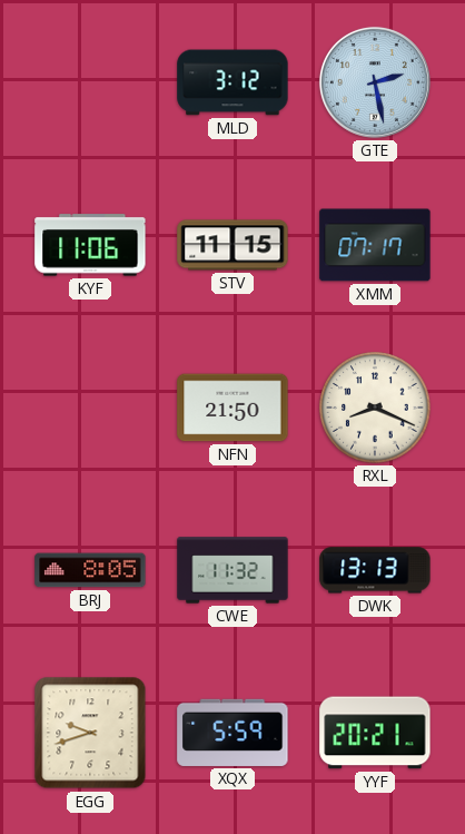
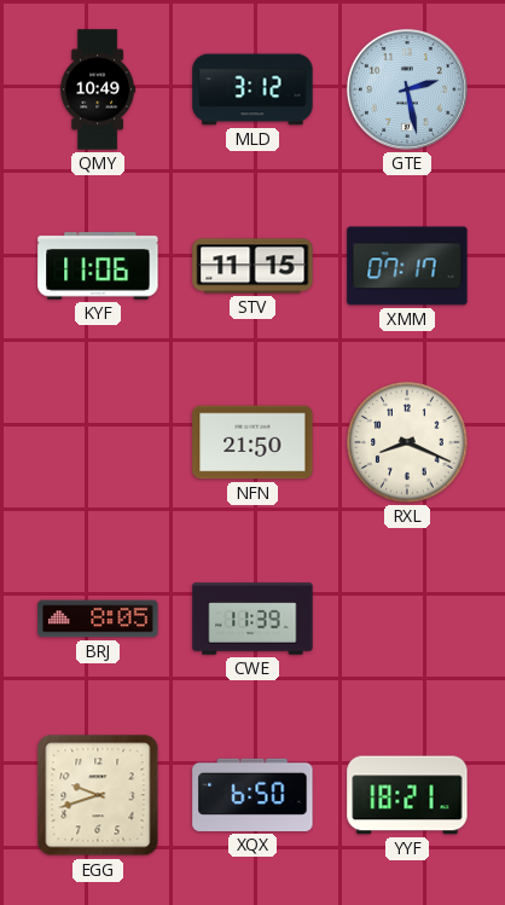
QMY: none -> 10:49
CWE: 11:32 -> 11:39
DWK: 13:13 -> none
XQX: 5:59 -> 6:50
YYF: 20:21 -> 18:21
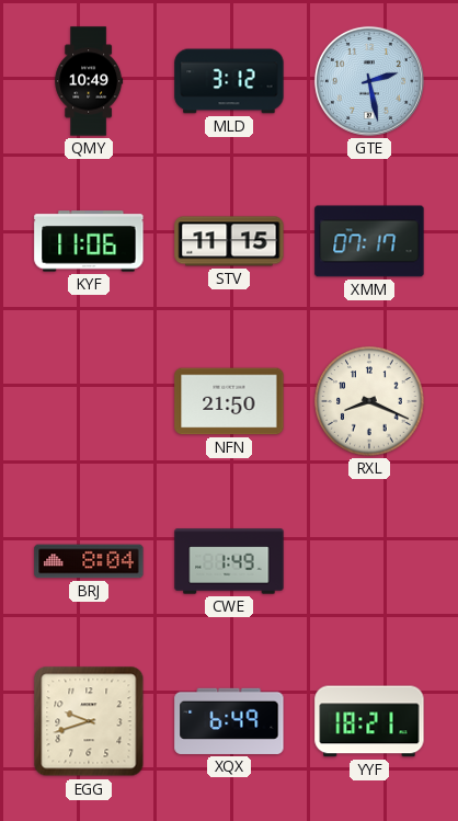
BRJ: 8:05 -> 8:04
CWE: 11:39 -> 1:49
XQX: 6:50 -> 6:49
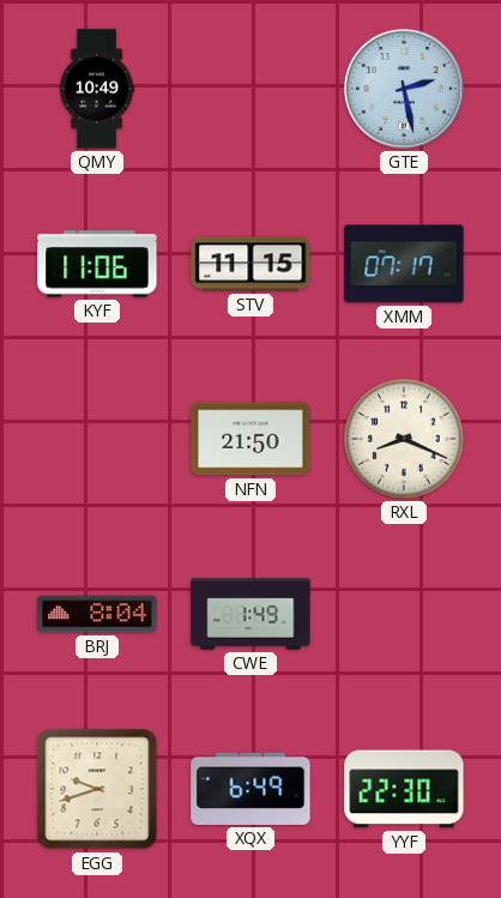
MLD: 3:12 -> none
YYF: 18:21 -> 22:30
